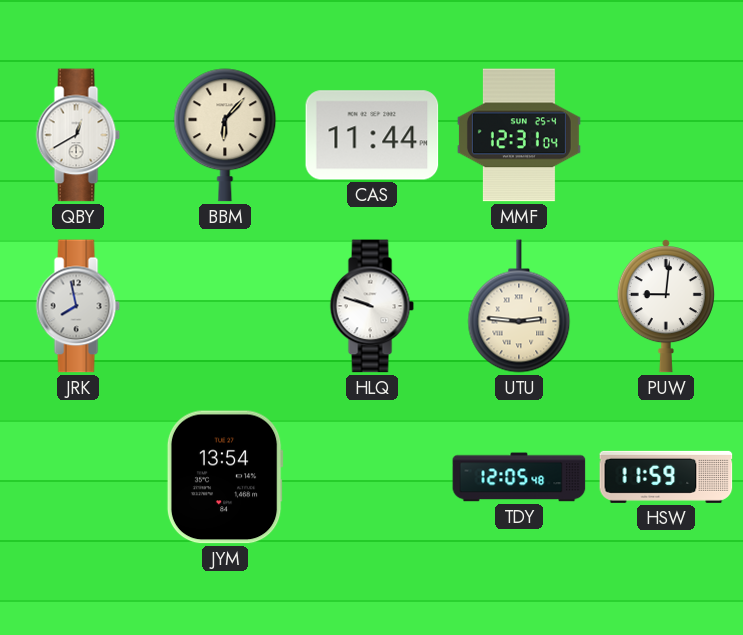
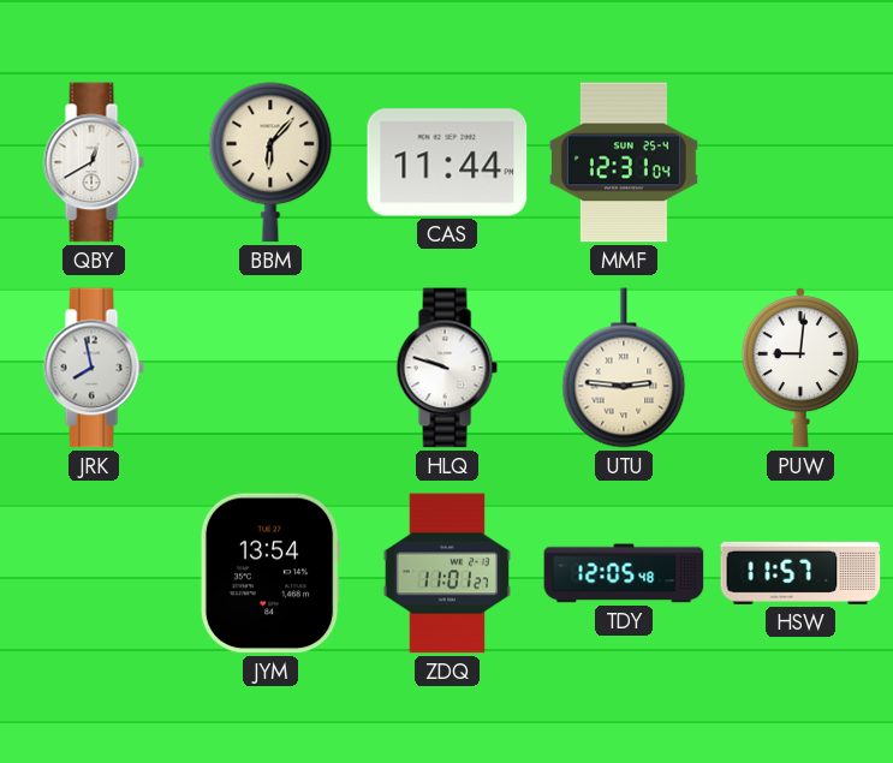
ZDQ: none -> 11:01
HSW: 11:59 -> 11:57
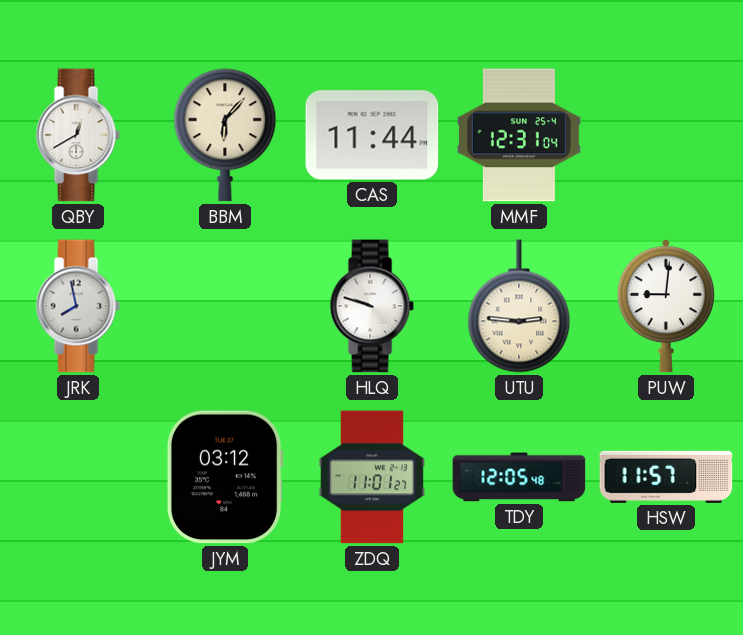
JYM: 13:54 -> 03:12
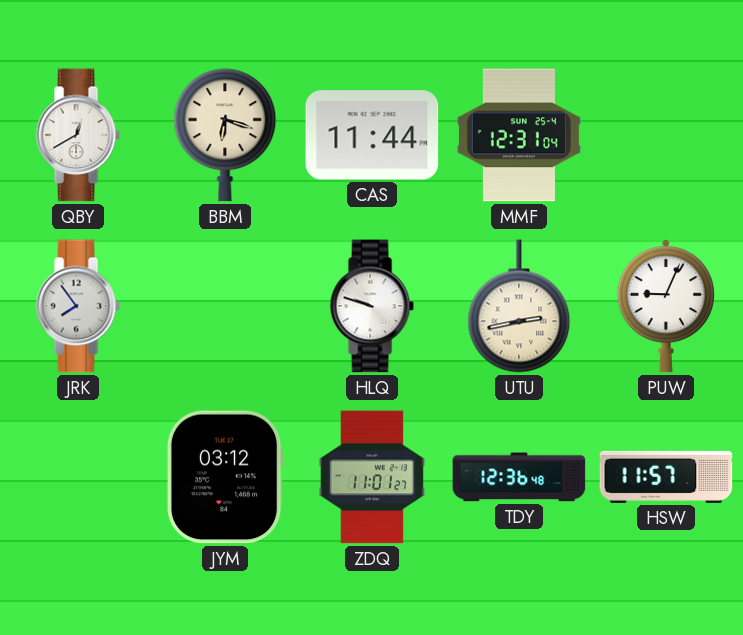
BBM: 6:07 -> 6:18
JRK: 7:58 -> 7:54
UTU: 2:46 -> 2:43
PUW: 9:01 -> 9:04
TDY: 12:05 -> 12:36
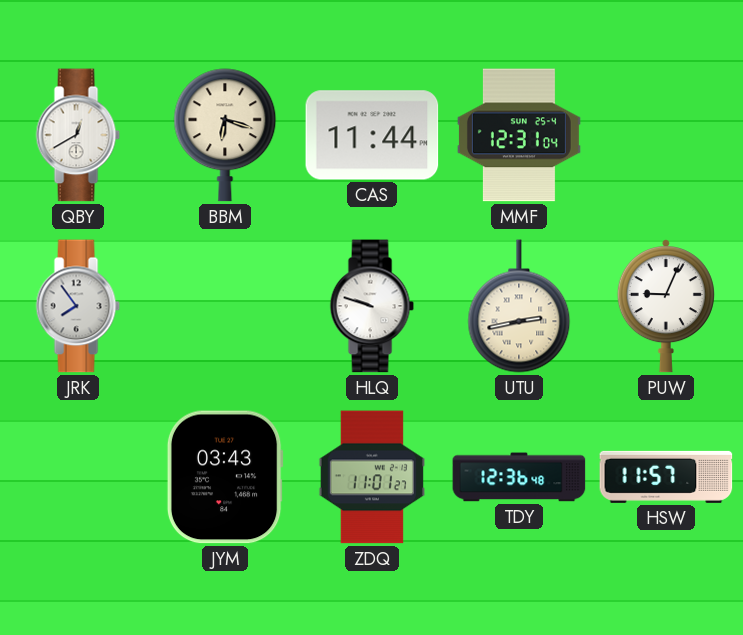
JYM: 03:12 -> 03:43
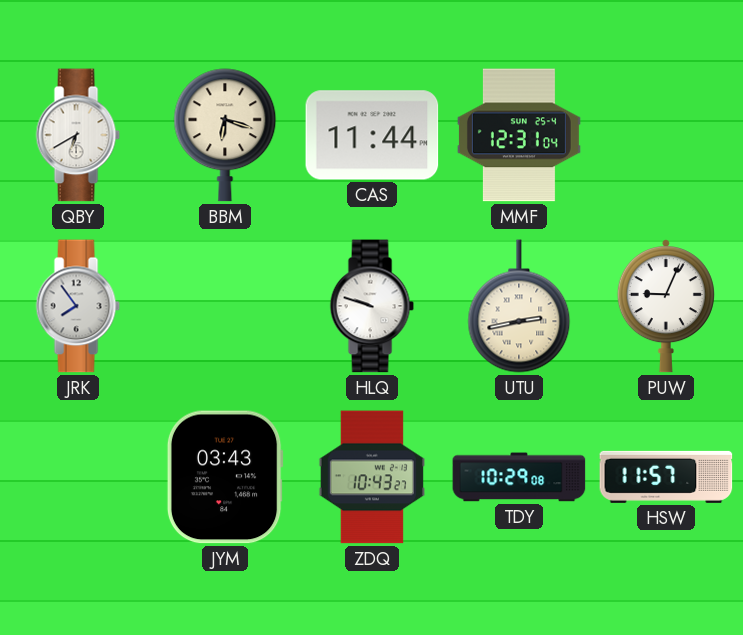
QBY: 12:40 -> 6:40
ZDQ: 11:01 -> 10:43
TDY: 12:36 -> 10:29
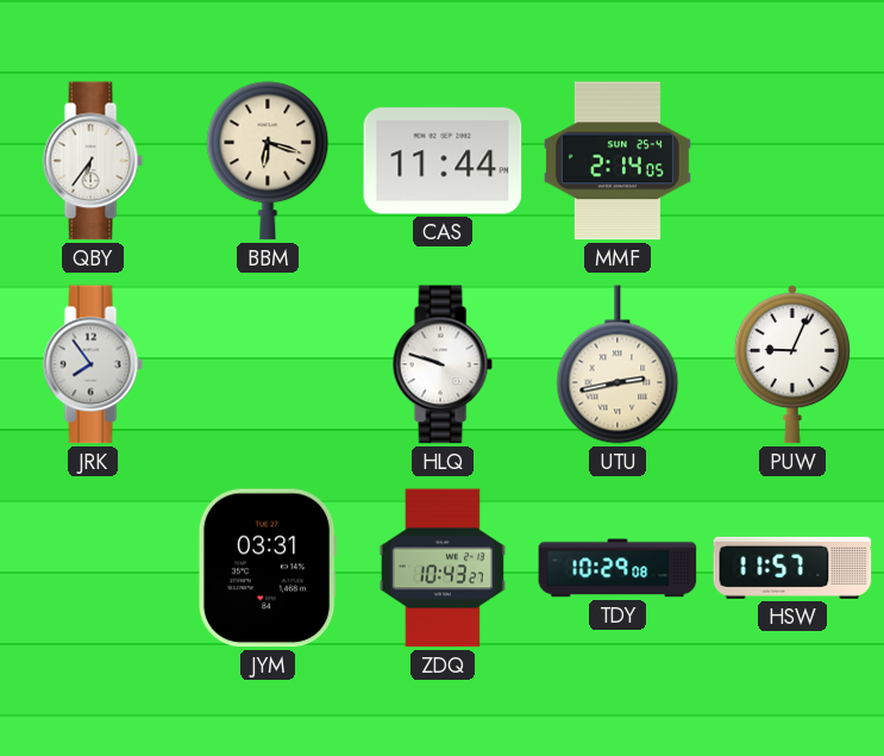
QBY: 6:40 -> 6:36
MMF: 12:31 -> 2:14
JYM: 03:43 -> 03:31
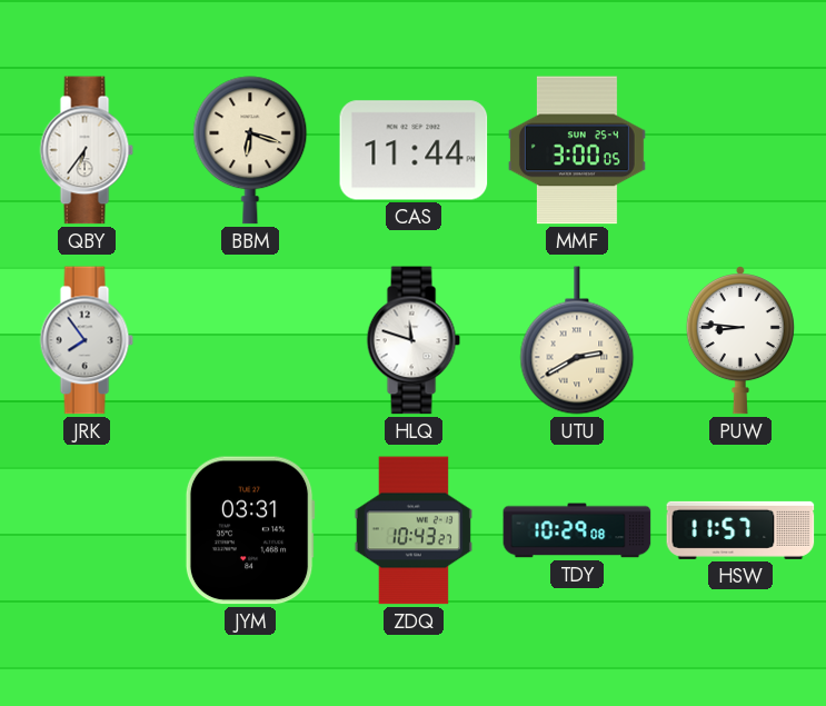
MMF: 2:14 -> 3:00
HLQ: 9:48 -> 11:48
UTU: 2:43 -> 2:40
PUW: 9:04 -> 8:46
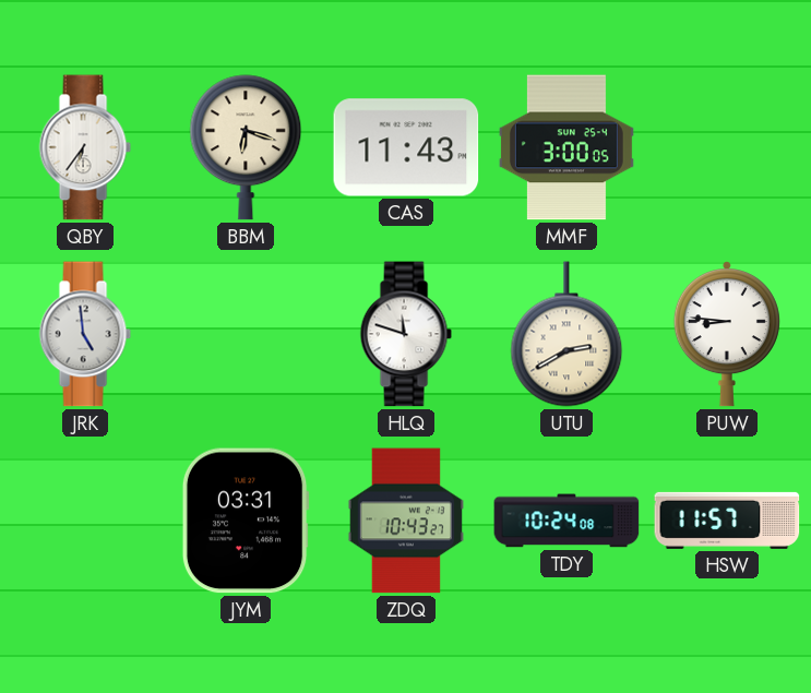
CAS: 11:44 -> 11:43
JRK: 7:54 -> 4:59
TDY: 10:29 -> 10:24
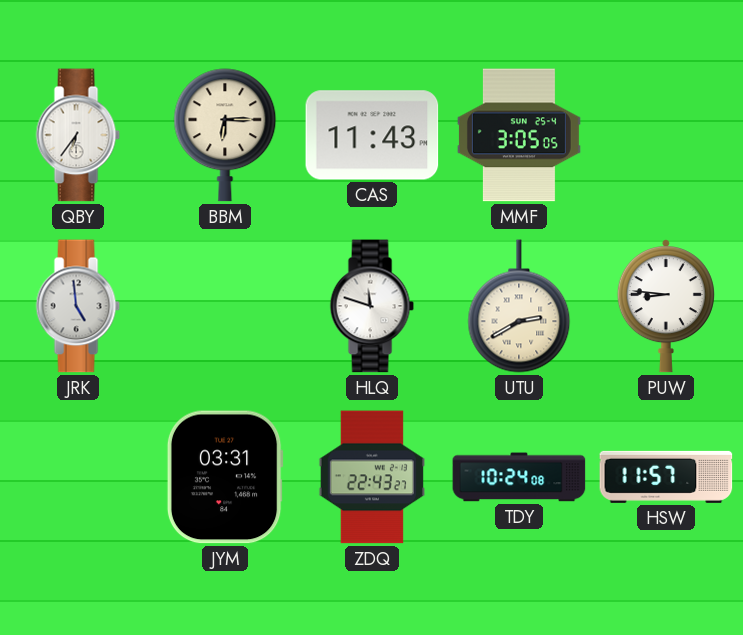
BBM: 6:18 -> 6:15
MMF: 3:00 -> 3:05
ZDQ: 10:43 -> 22:43
